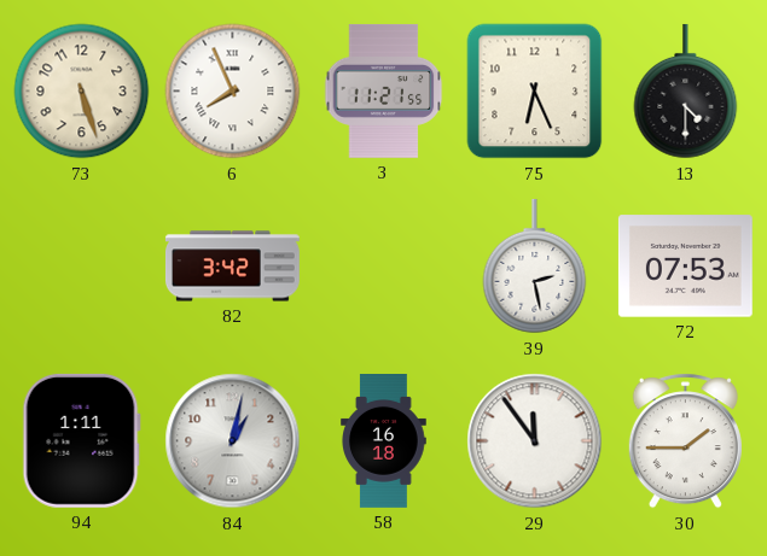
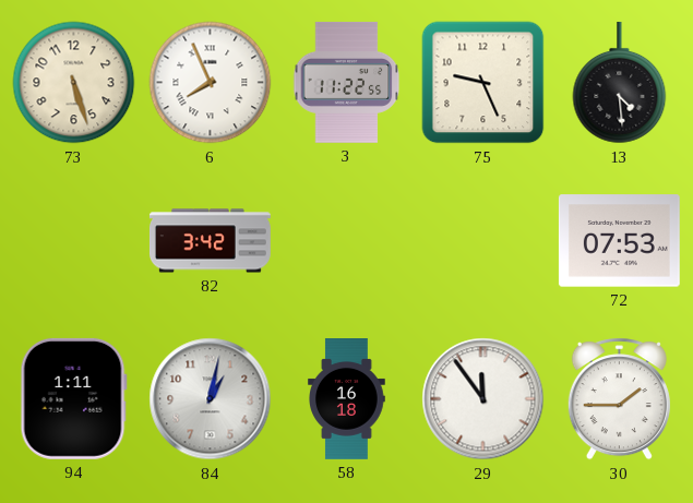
3: 11:21 -> 11:22
75: 6:26 -> 9:26
13: 4:30 -> 4:29
39: 2:28 -> none
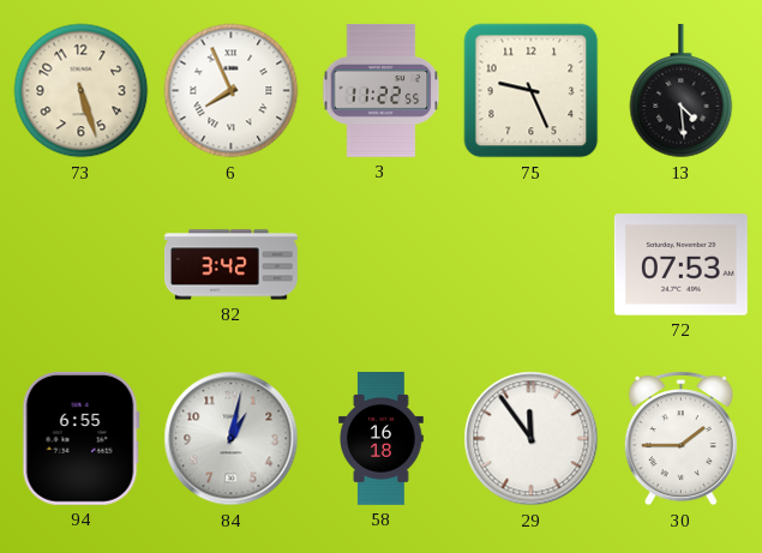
94: 1:11 -> 6:55
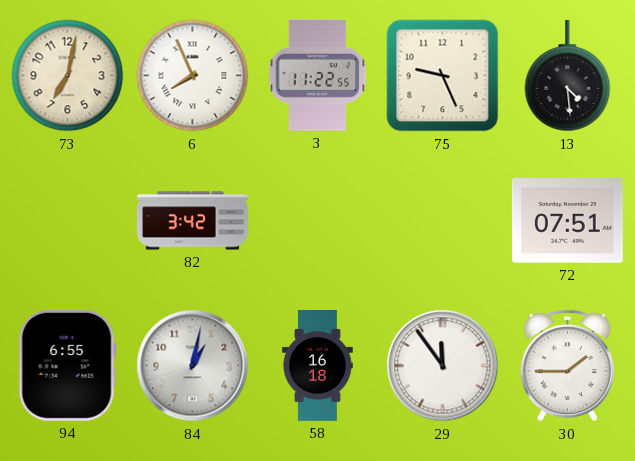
73: 5:27 -> 7:02
72: 07:53 -> 07:51
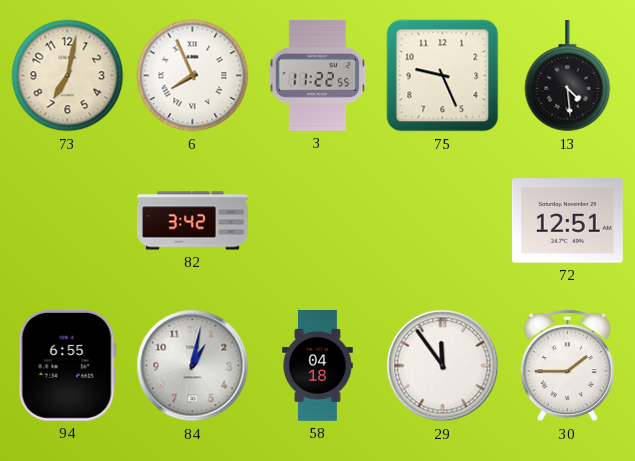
72: 07:51 -> 12:51
58: 16:18 -> 04:18
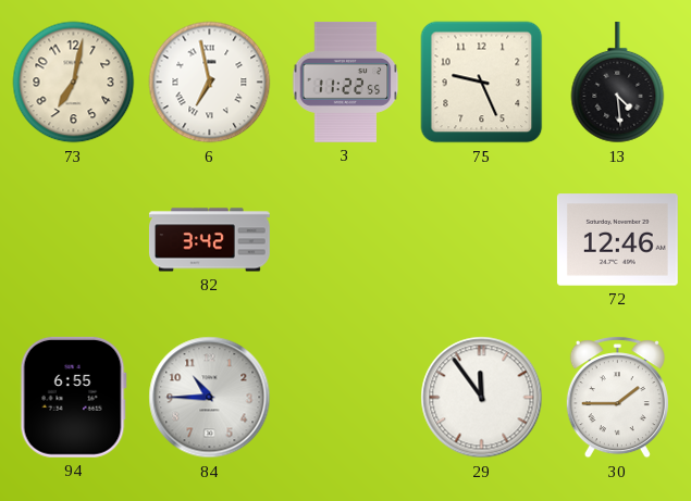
6: 7:56 -> 6:58
72: 12:51 -> 12:46
84: 1:02 -> 10:45
58: 04:18 -> none
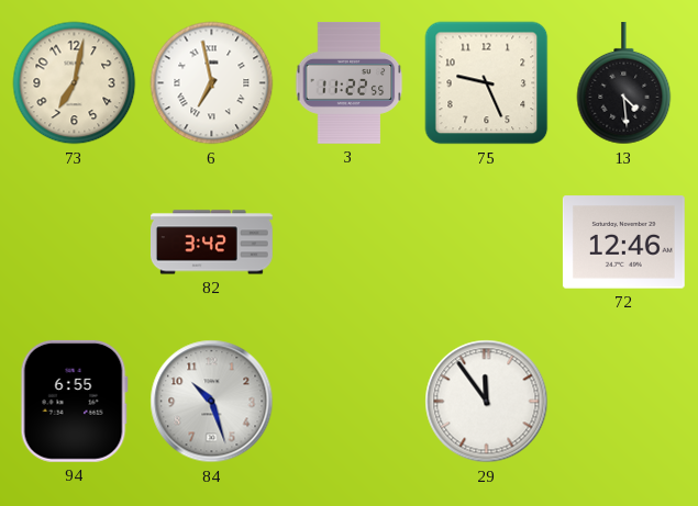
84: 10:45 -> 10:27
30: 1:45 -> none
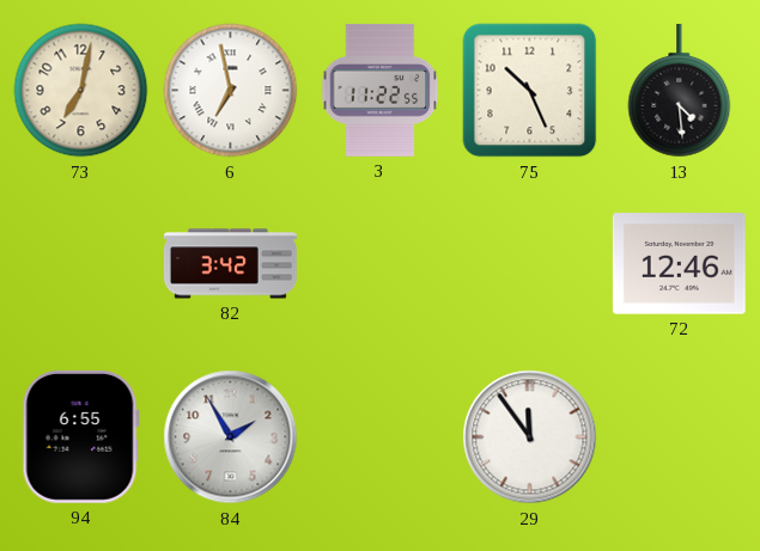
75: 9:26 -> 10:26
84: 10:27 -> 1:55
